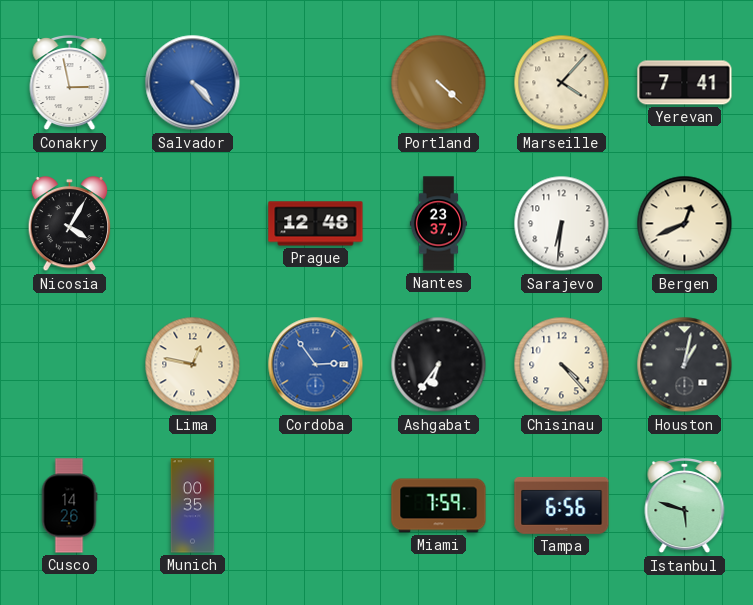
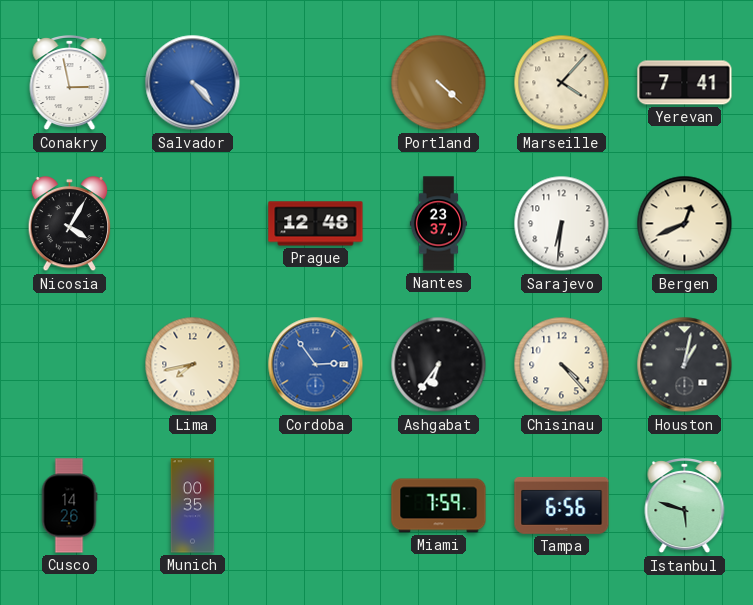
Lima: 12:47 -> 7:43
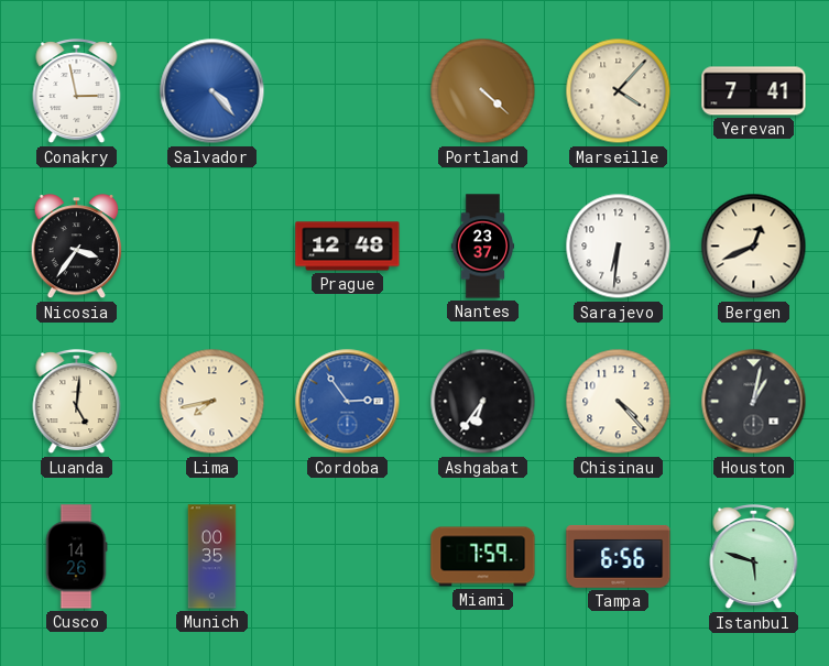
Nicosia: 4:05 -> 3:36
Luanda: none -> 5:01
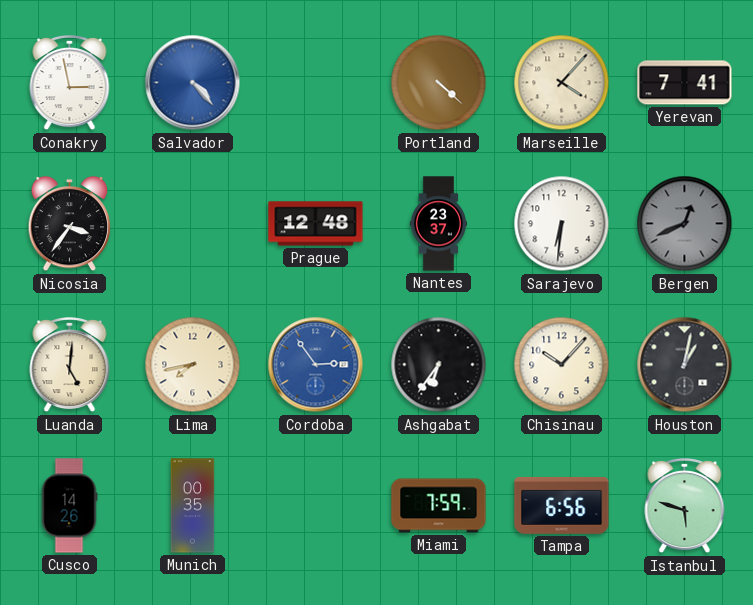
Bergen dial: cream -> grey
Chisinau: 4:23 -> 10:07
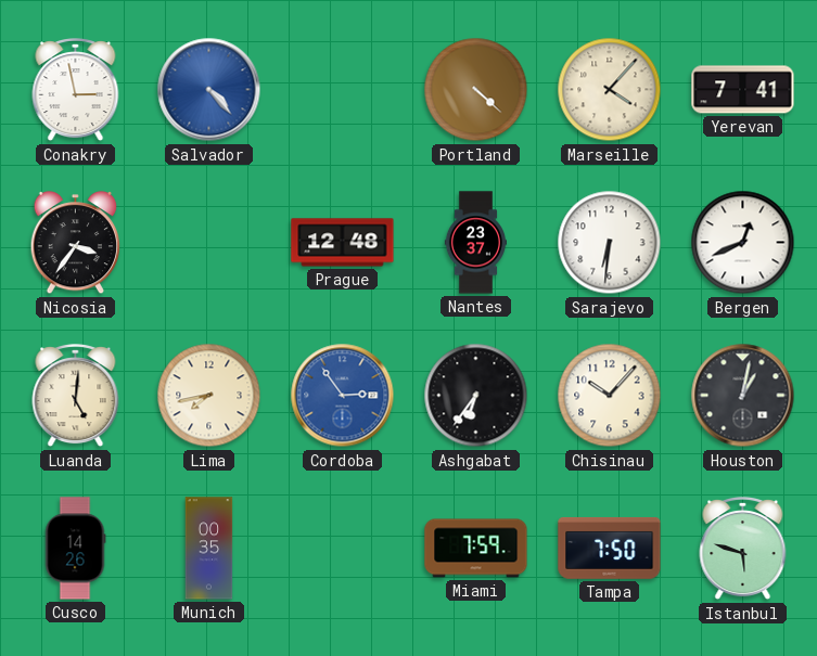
Bergen dial: grey -> white
Tampa: 6:56 -> 7:50
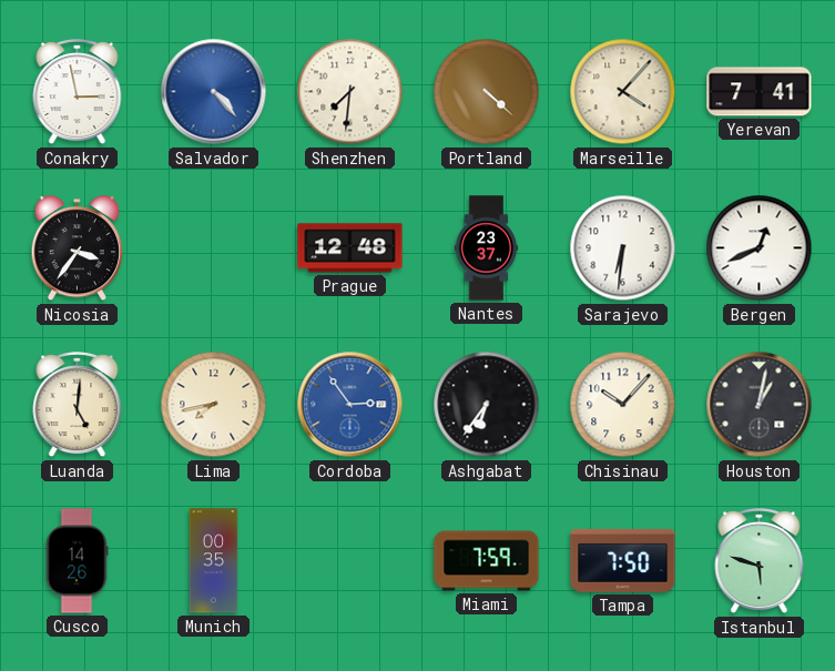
Shenzhen: none -> 7:31
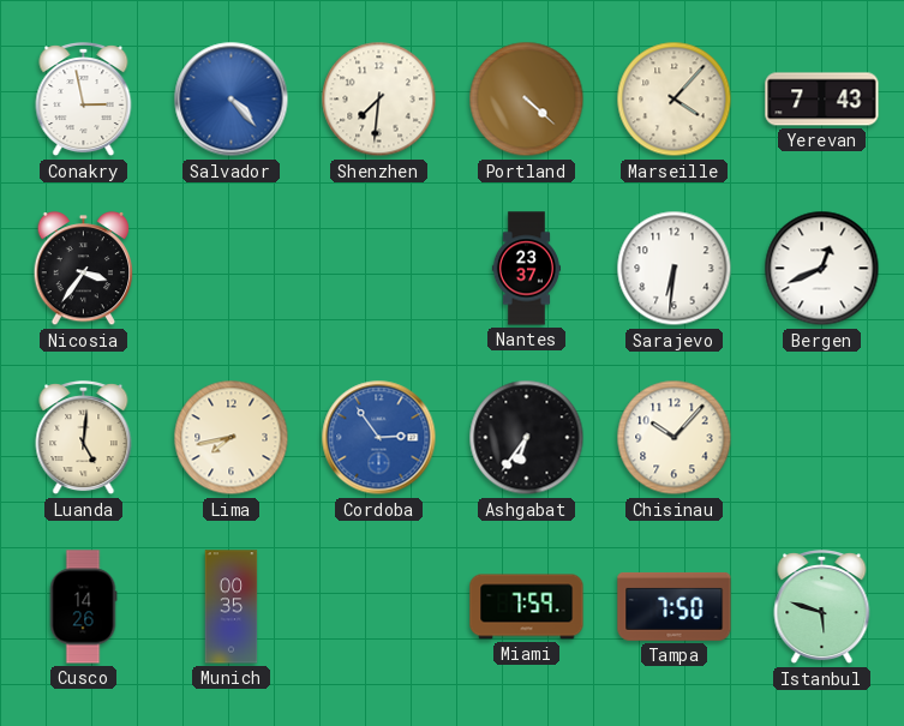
Yerevan: 7:41 -> 7:43
Prague: 12:48 -> none
Houston: 1:02 -> none
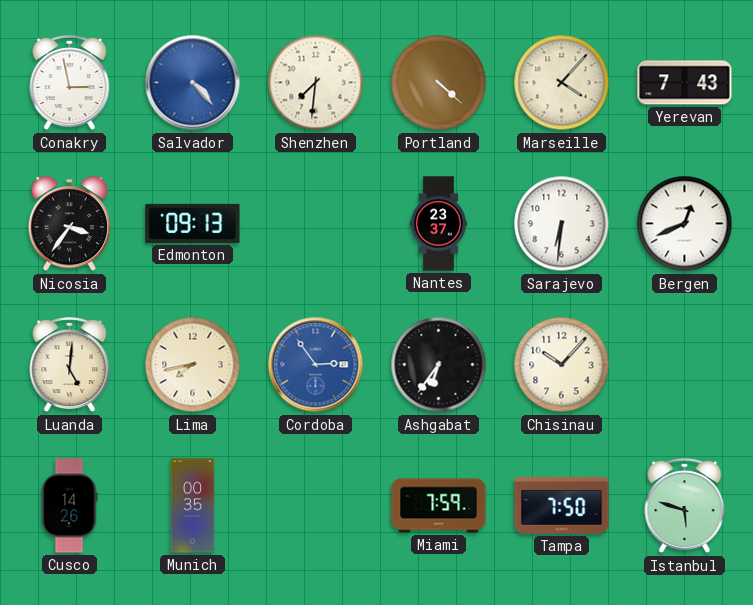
Edmonton: none -> 09:13
